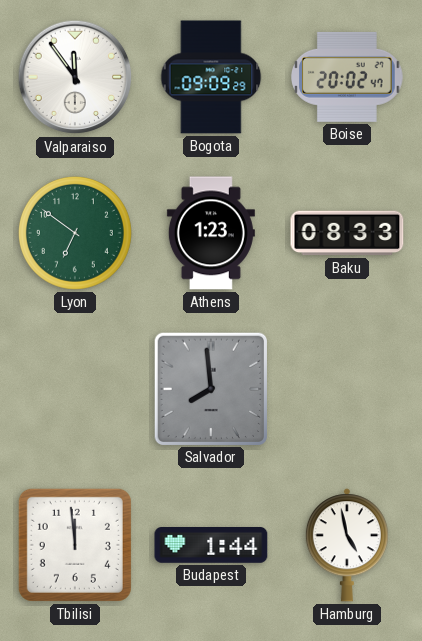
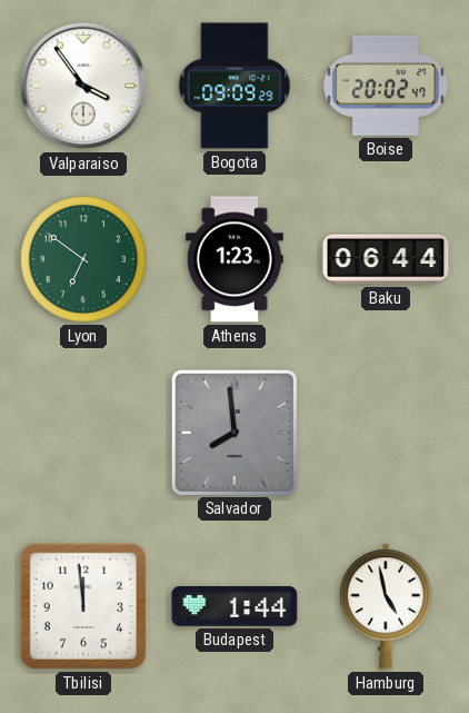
Valparaiso: 11:54 -> 3:54
Baku: 08:33 -> 06:44
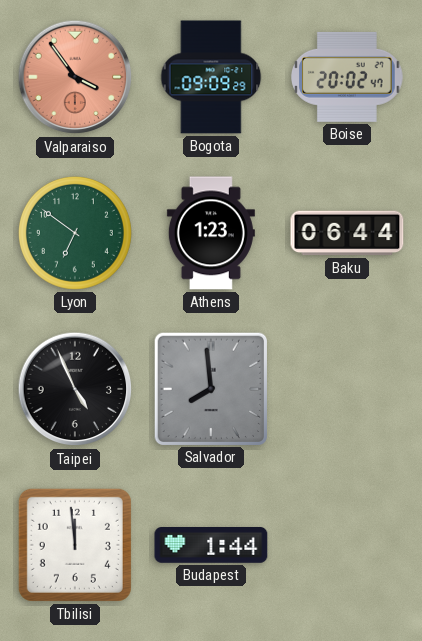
Valparaiso dial: white -> salmon
Taipei: none -> 4:56
Hamburg: 4:58 -> none
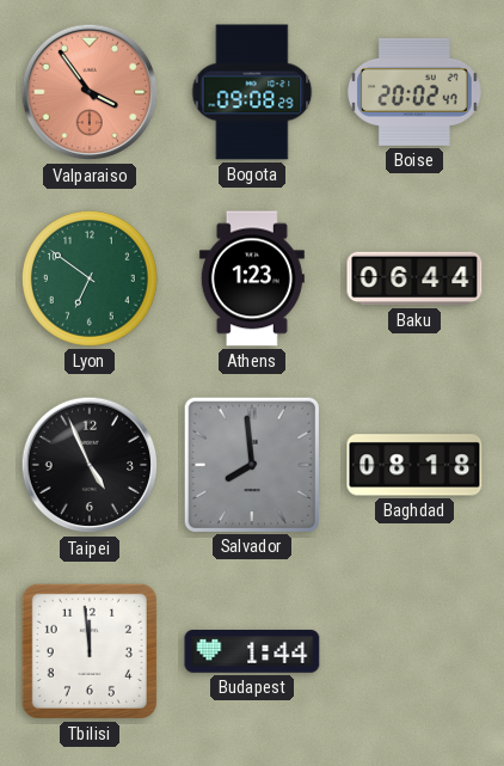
Bogota: 09:09 -> 09:08
Baghdad: none -> 08:18
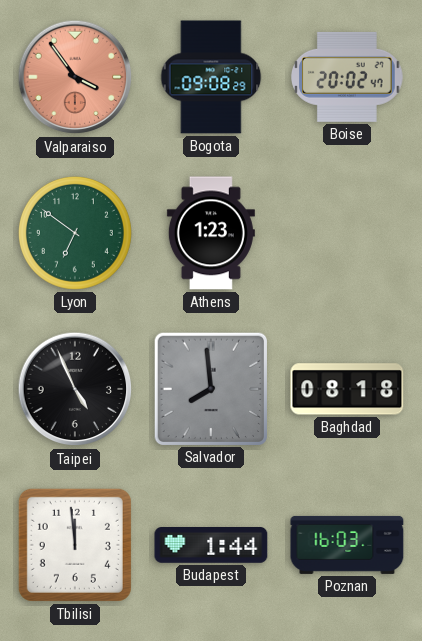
Baku: 06:44 -> none
Poznan: none -> 16:03
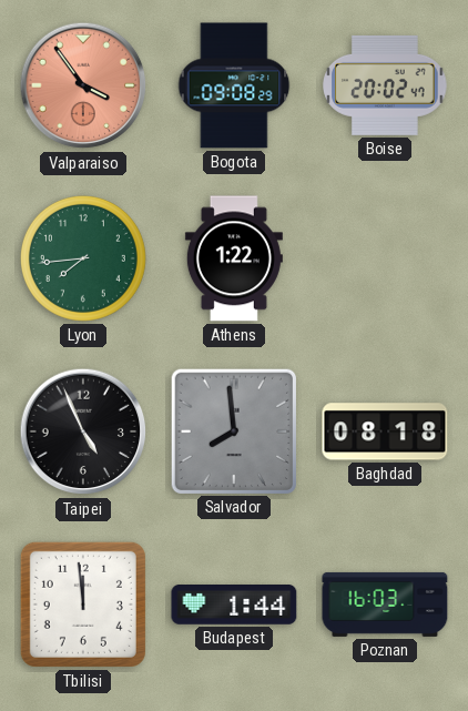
Lyon: 6:51 -> 7:44
Athens: 1:23 -> 1:22
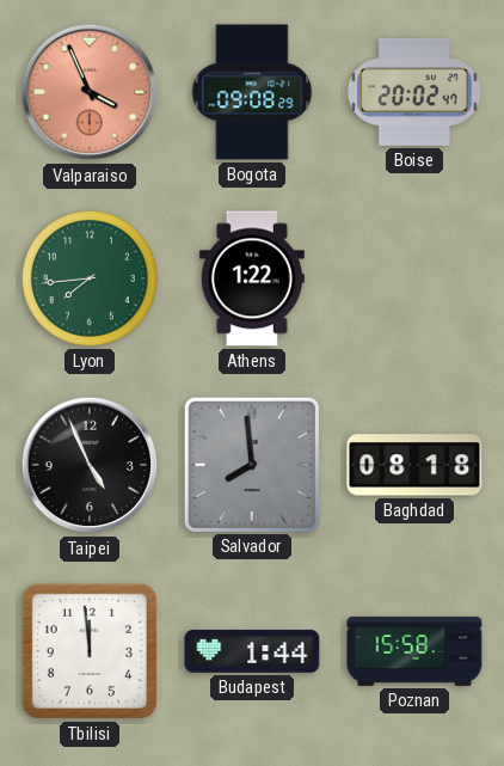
Valparaiso: 3:54 -> 3:56
Poznan: 16:03 -> 15:58
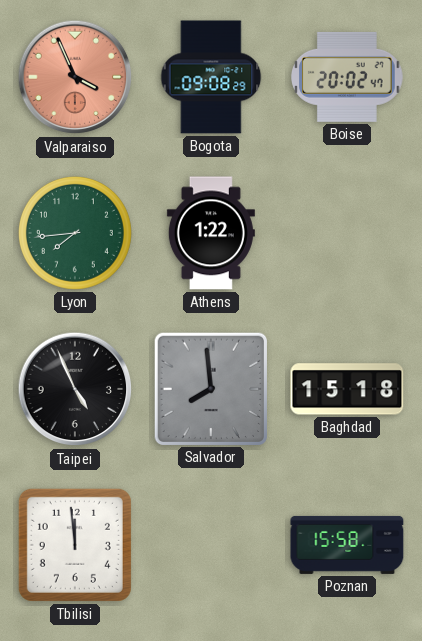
Baghdad: 08:18 -> 15:18
Budapest: 1:44 -> none
